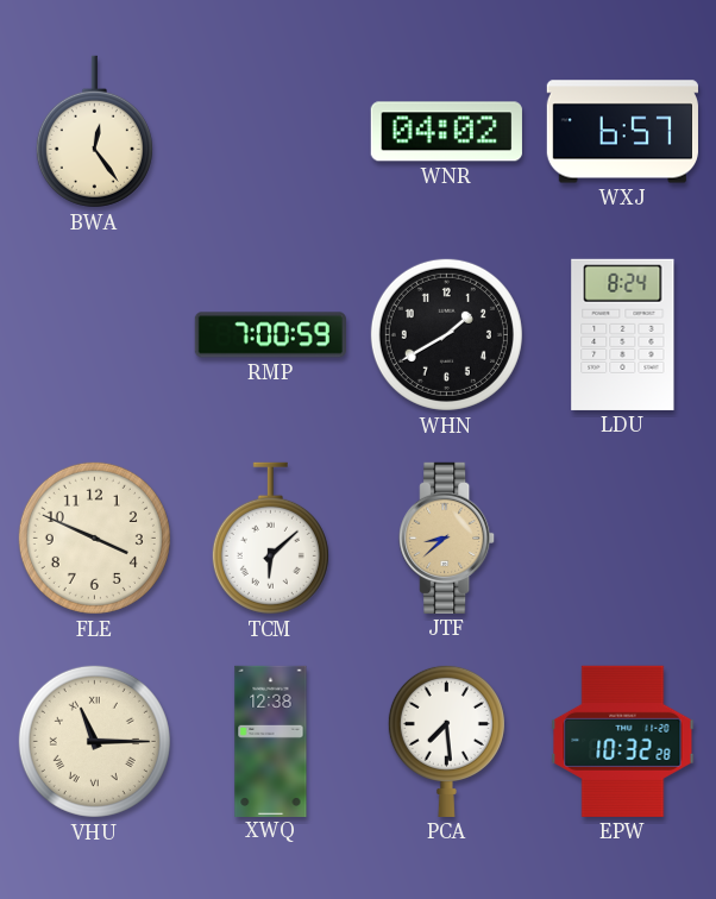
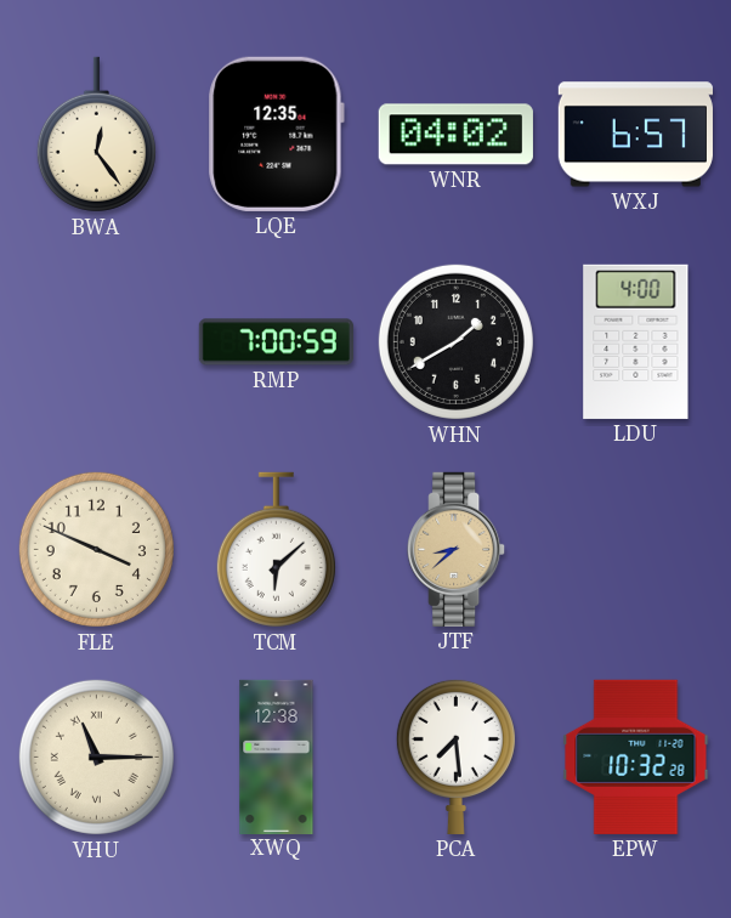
LQE: none -> 12:35
LDU: 8:24 -> 4:00
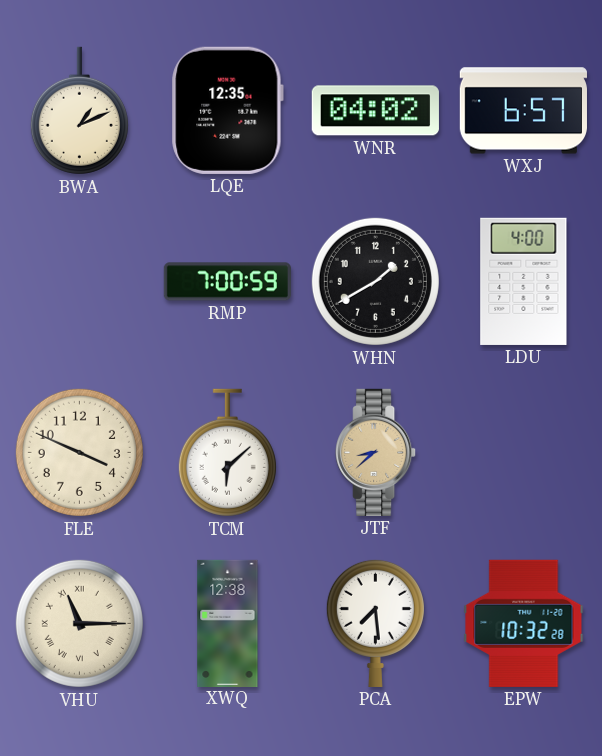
BWA: 12:24 -> 1:11
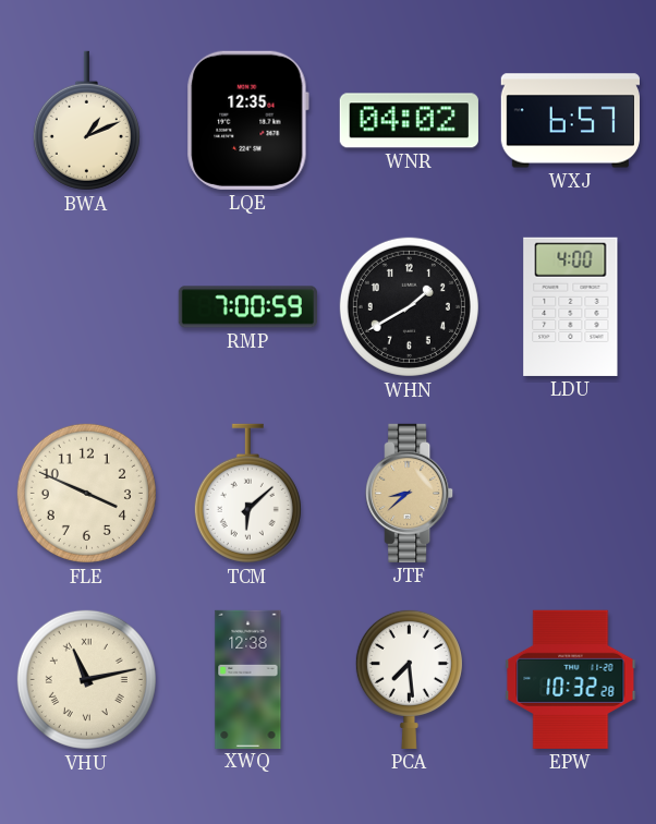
VHU: 11:15 -> 11:13
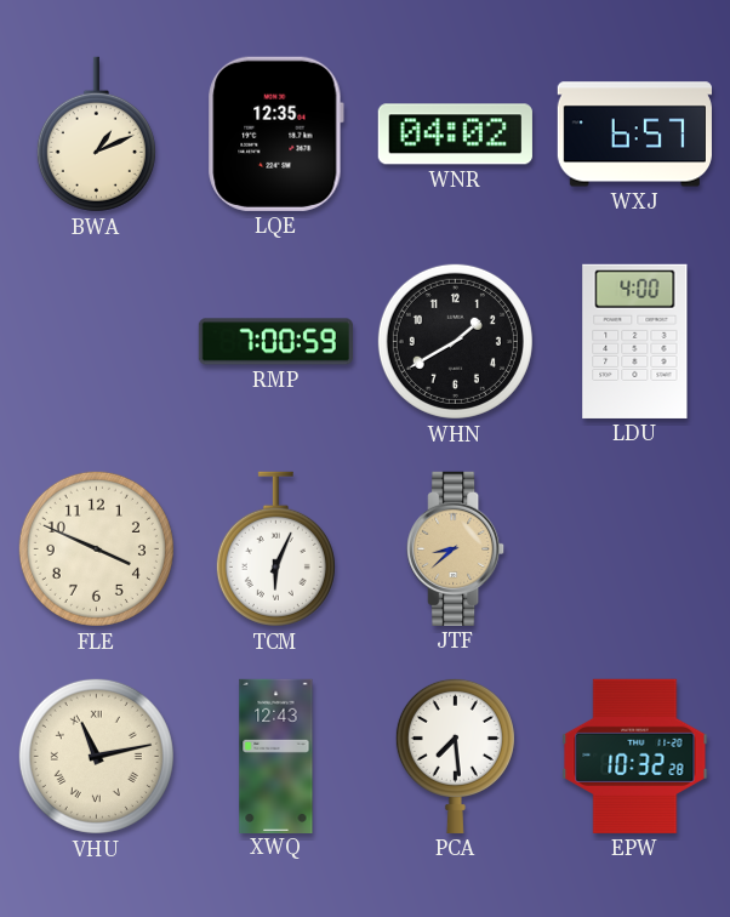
TCM: 6:08 -> 6:04
XWQ: 12:38 -> 12:43
